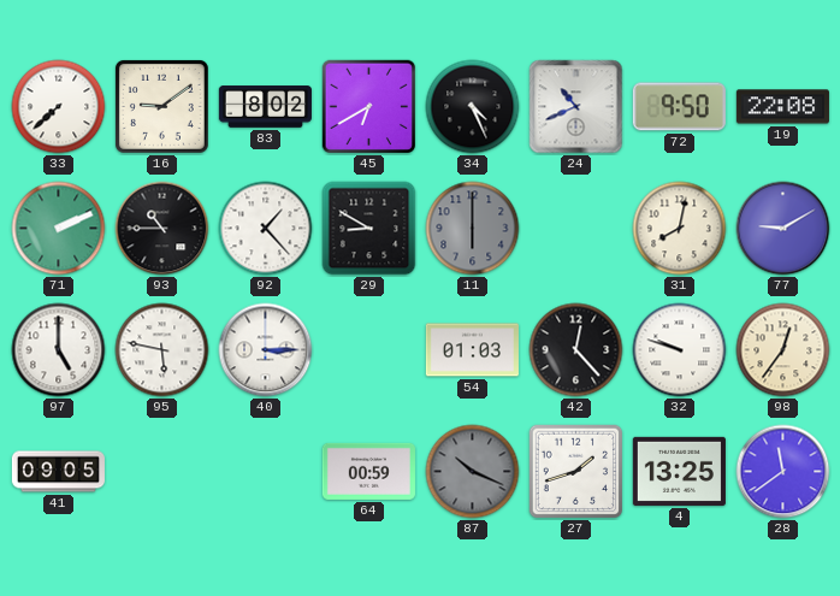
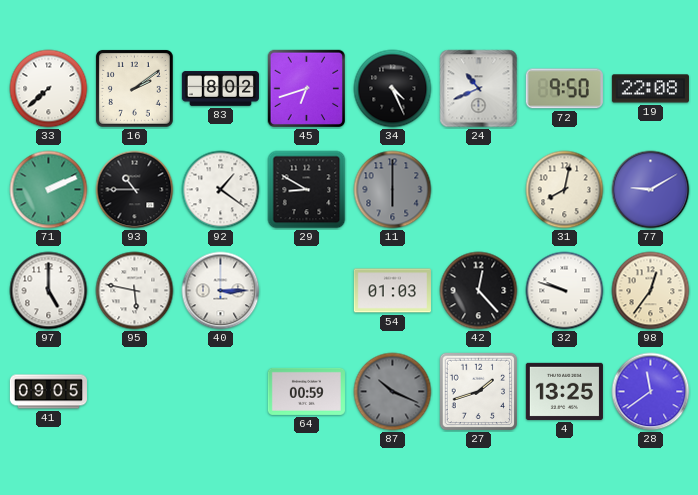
16: 9:09 -> 2:09
45: 6:40 -> 6:42
92: 1:23 -> 1:21
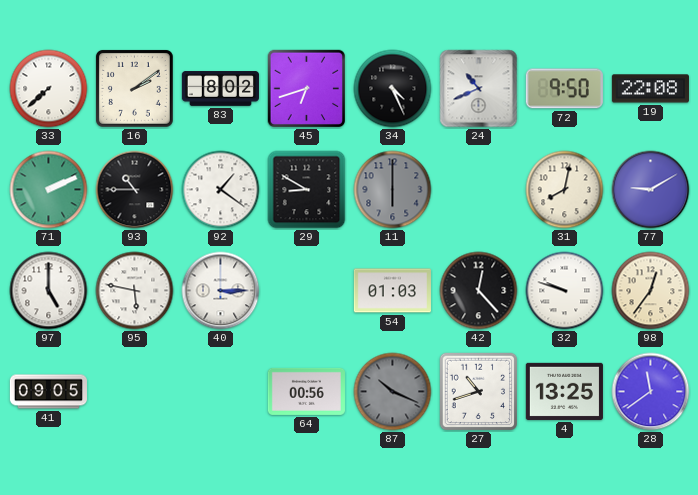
64: 00:59 -> 00:56
27: 1:42 -> 10:42
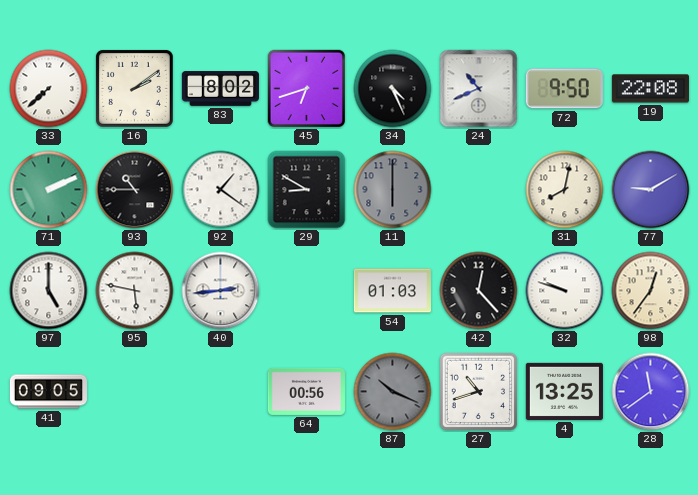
40: 3:15 -> 2:44
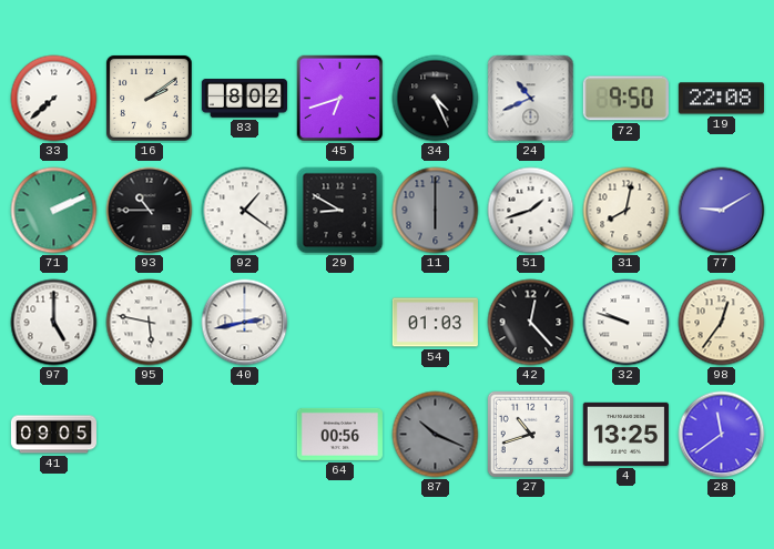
51: none -> 1:42
40: 2:44 -> 2:43
